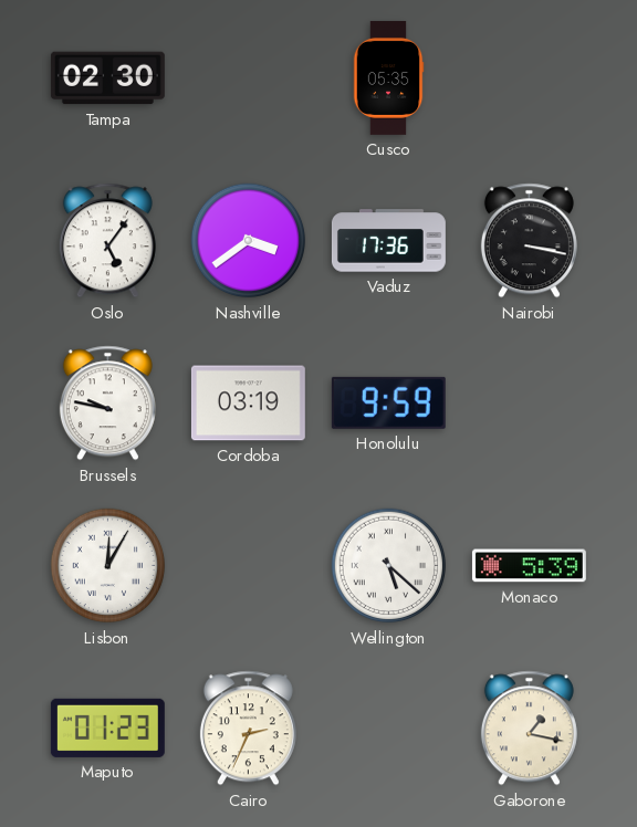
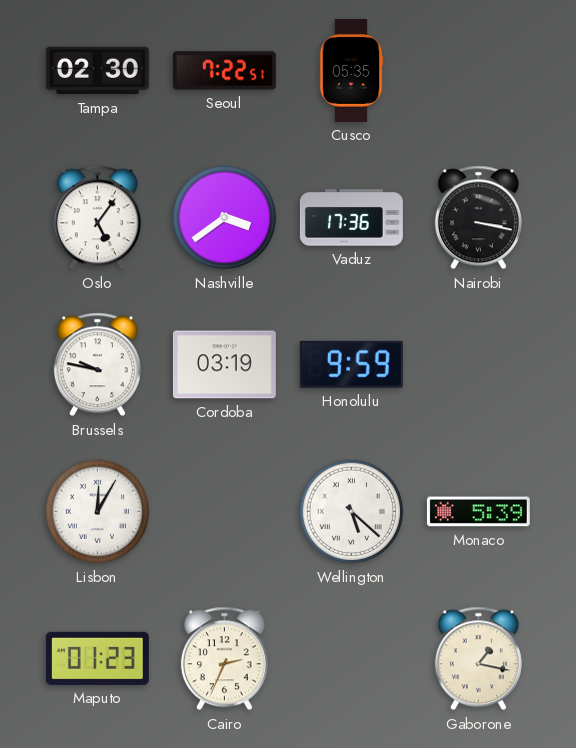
Seoul: none -> 7:22
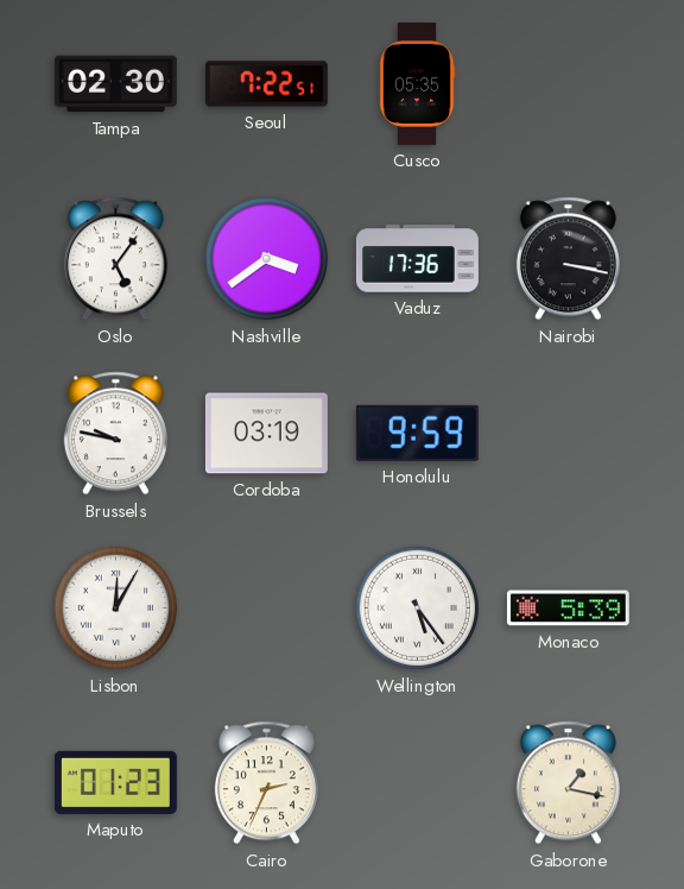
Wellington: 5:22 -> 5:24
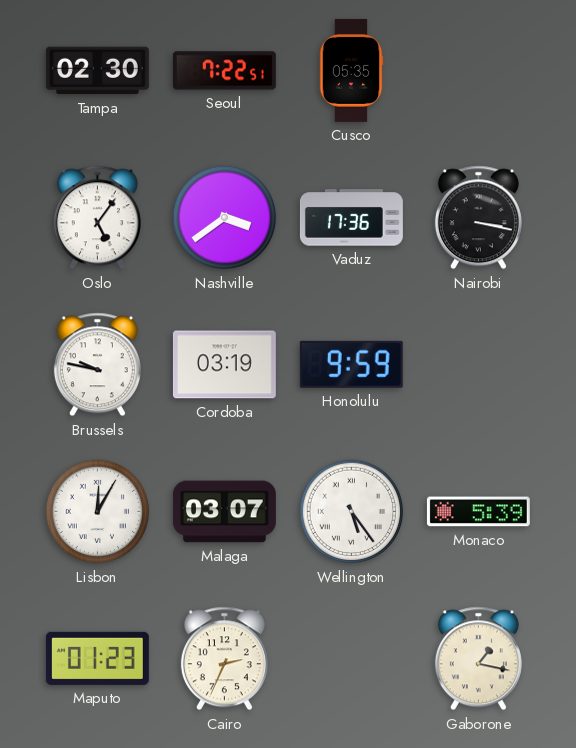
Malaga: none -> 03:07
